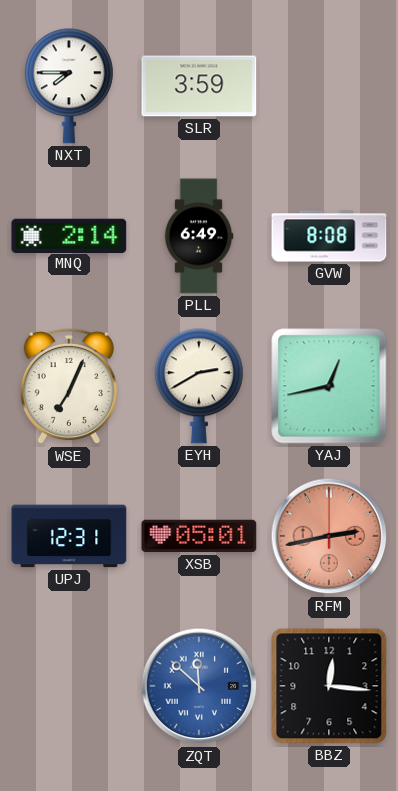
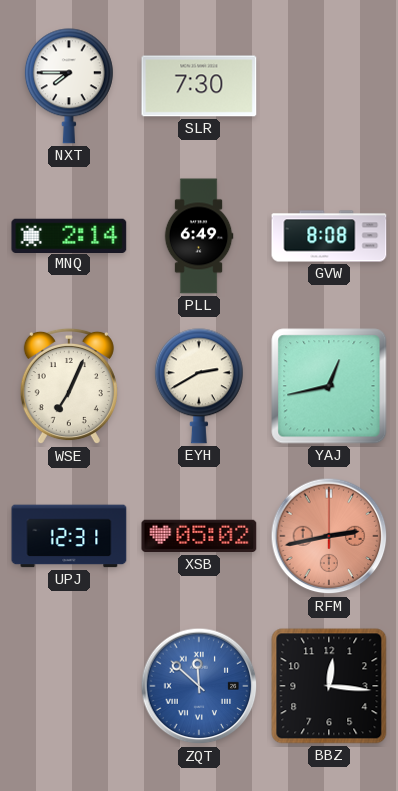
SLR: 3:59 -> 7:30
XSB: 05:01 -> 05:02
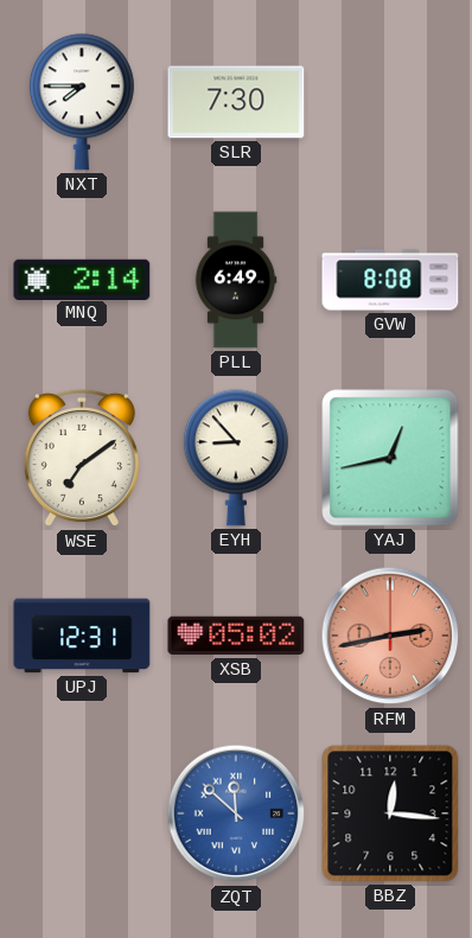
WSE: 7:04 -> 7:09
EYH: 2:40 -> 8:53
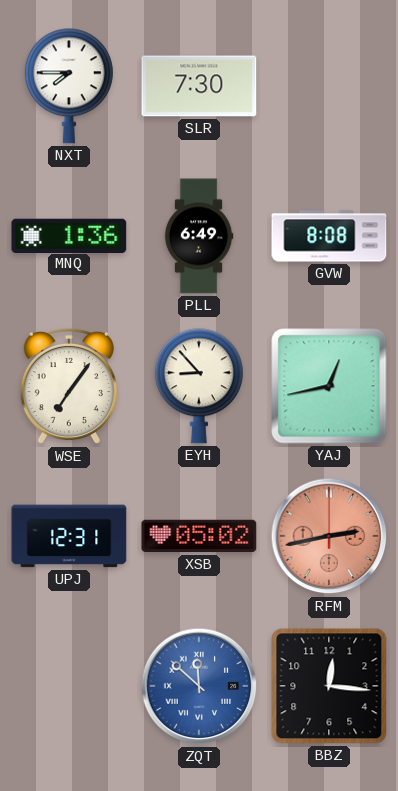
MNQ: 2:14 -> 1:36
WSE: 7:09 -> 7:06
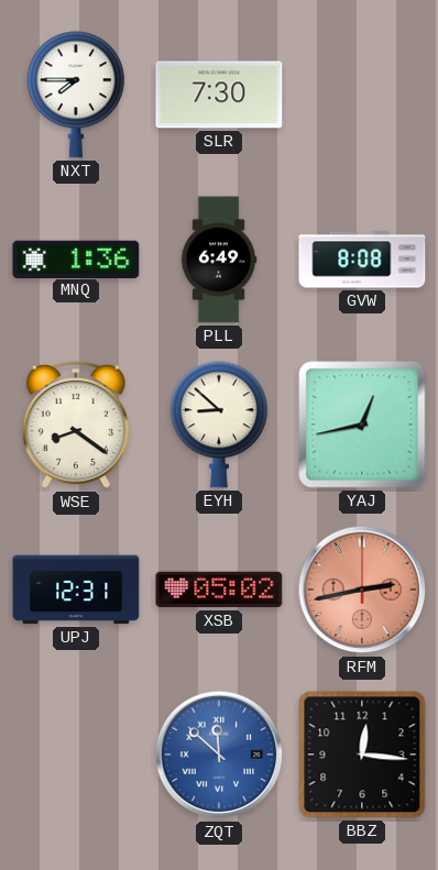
WSE: 7:06 -> 8:21
EYH: 8:53 -> 8:52
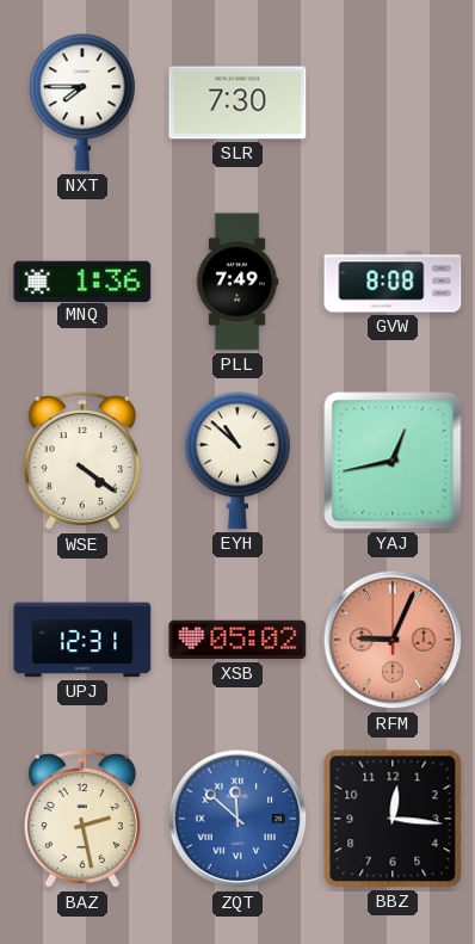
PLL: 6:49 -> 7:49
WSE: 8:21 -> 4:21
EYH: 8:52 -> 10:52
RFM: 2:43 -> 9:04
BAZ: none -> 2:28
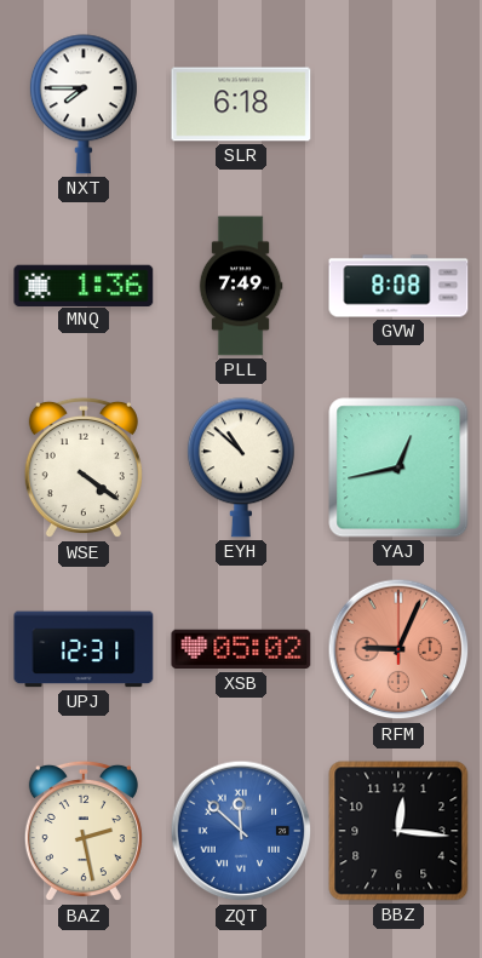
SLR: 7:30 -> 6:18
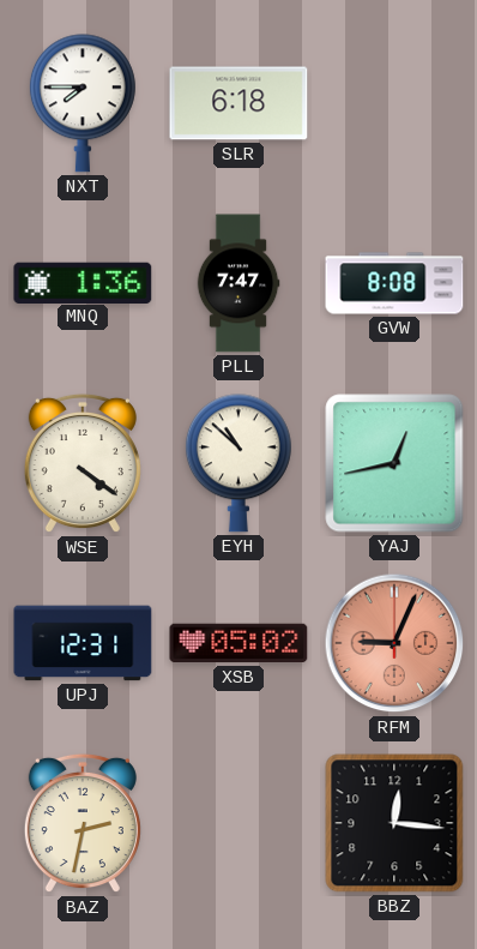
PLL: 7:49 -> 7:47
BAZ: 2:28 -> 2:32
ZQT: 11:52 -> none
